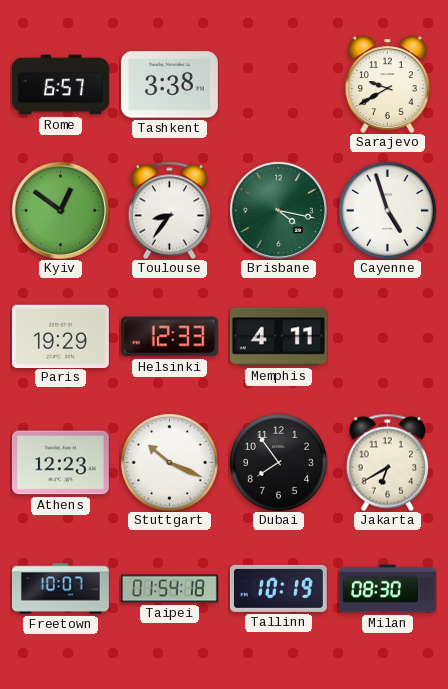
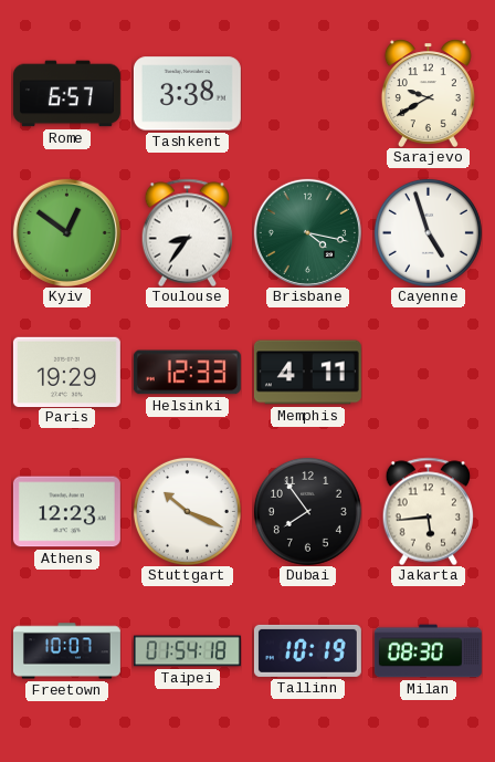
Jakarta: 6:40 -> 5:44
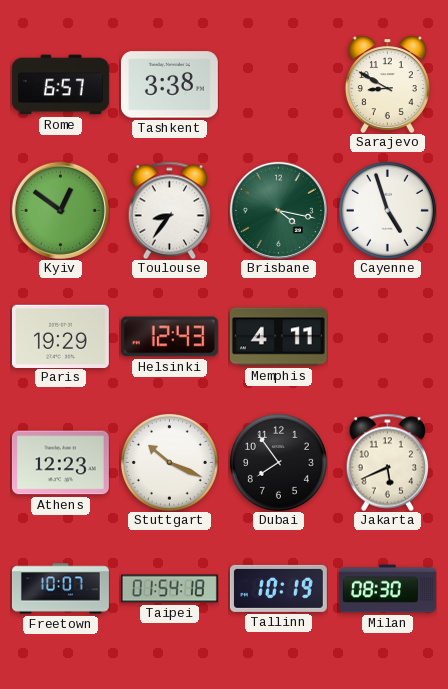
Sarajevo: 9:40 -> 8:50
Helsinki: 12:33 -> 12:43
Jakarta: 5:44 -> 5:41
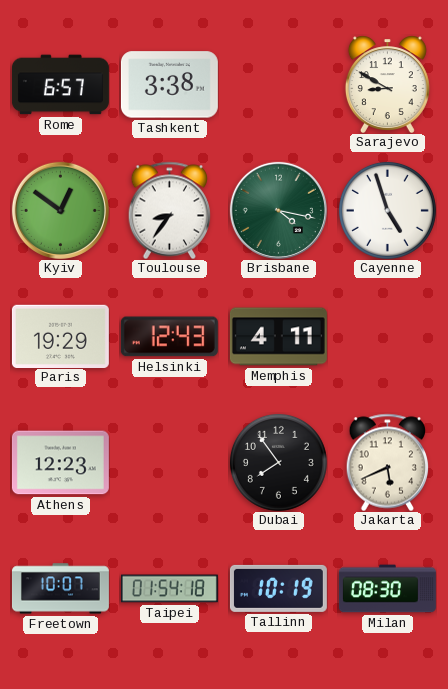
Stuttgart: 10:19 -> none
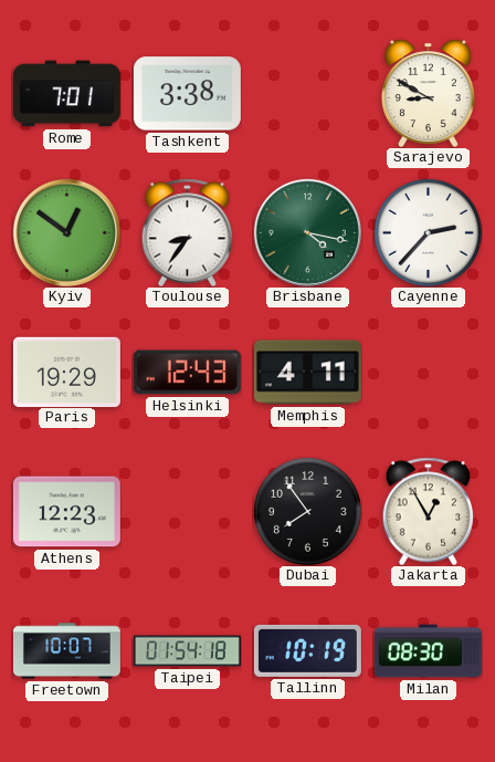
Rome: 6:57 -> 7:01
Cayenne: 4:57 -> 2:37
Jakarta: 5:41 -> 12:55
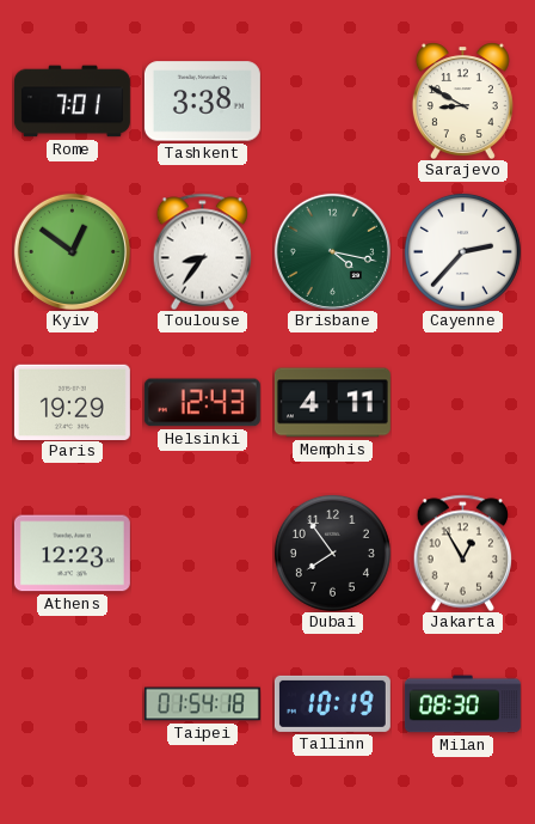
Freetown: 10:07 -> none
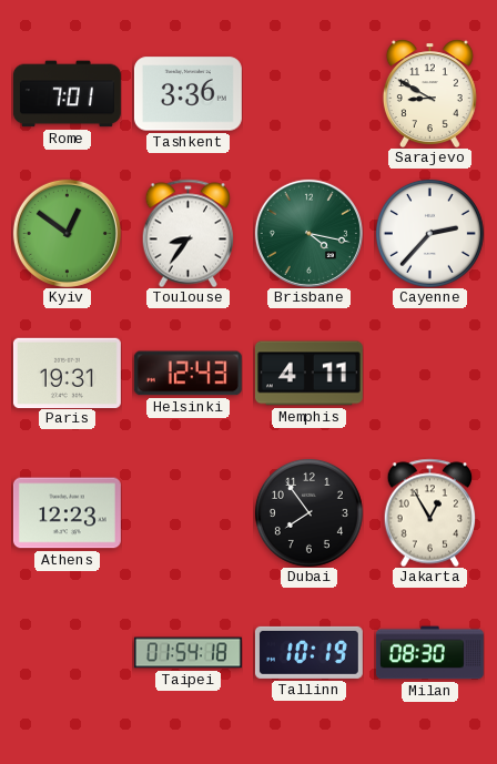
Tashkent: 3:38 -> 3:36
Paris: 19:29 -> 19:31
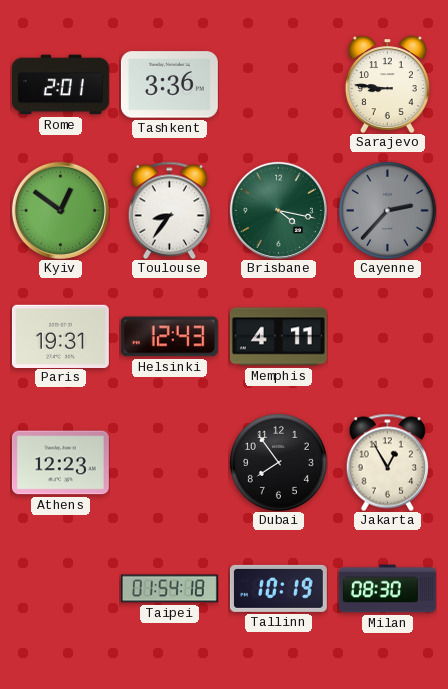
Rome: 7:01 -> 2:01
Sarajevo: 8:50 -> 8:46
Cayenne dial: white -> grey
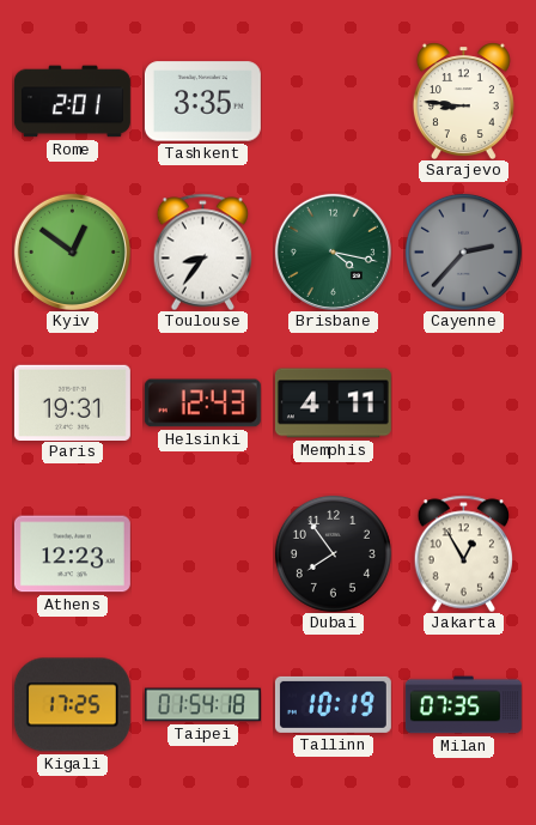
Tashkent: 3:36 -> 3:35
Kigali: none -> 17:25
Milan: 08:30 -> 07:35
